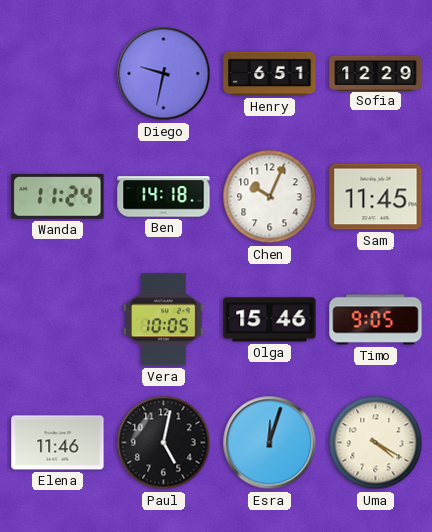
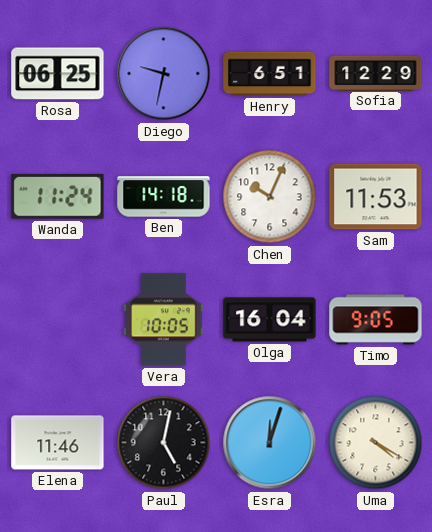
Rosa: none -> 06:25
Sam: 11:45 -> 11:53
Olga: 15:46 -> 16:04
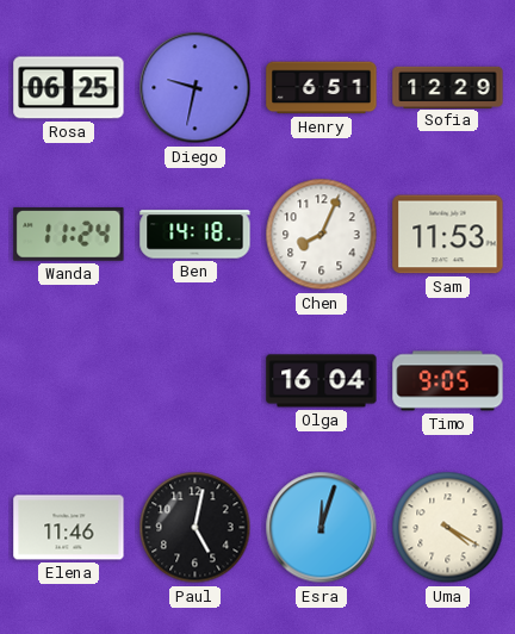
Chen: 10:04 -> 8:04
Vera: 10:05 -> none
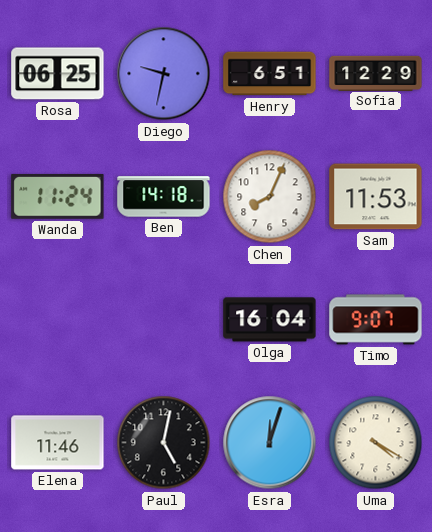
Timo: 9:05 -> 9:07
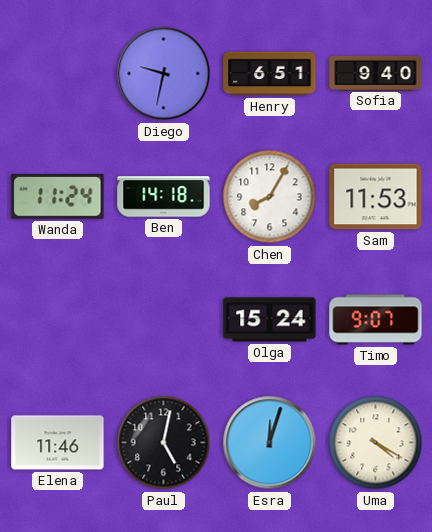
Rosa: 06:25 -> none
Sofia: 12:29 -> 9:40
Chen: 8:04 -> 8:05
Olga: 16:04 -> 15:24
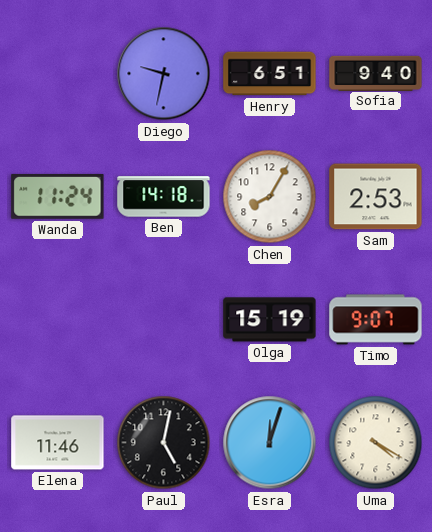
Sam: 11:53 -> 2:53
Olga: 15:24 -> 15:19
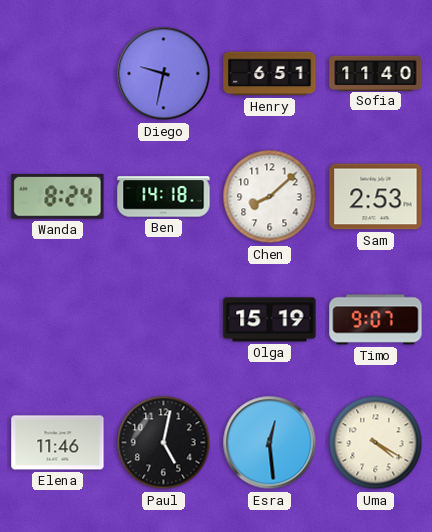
Sofia: 9:40 -> 11:40
Wanda: 11:24 -> 8:24
Chen: 8:05 -> 8:08
Esra: 12:03 -> 12:29
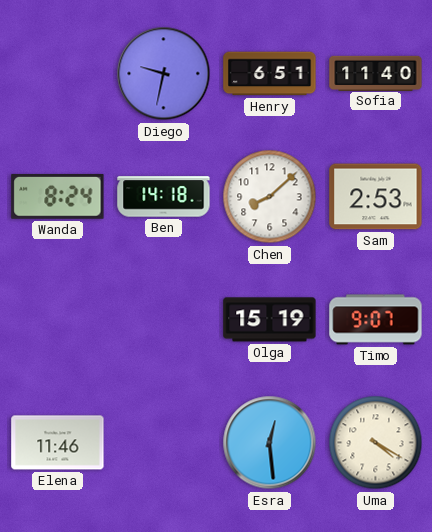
Paul: 5:02 -> none
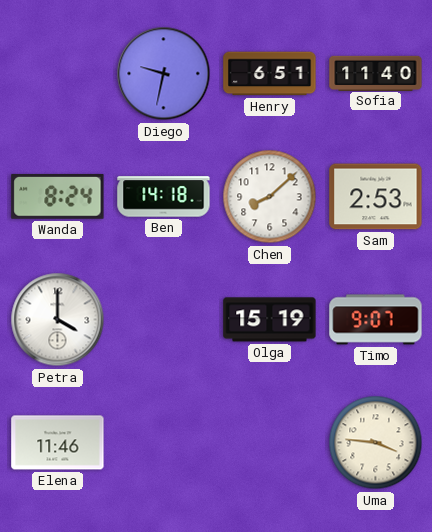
Petra: none -> 4:00
Esra: 12:29 -> none
Uma: 4:20 -> 3:46
